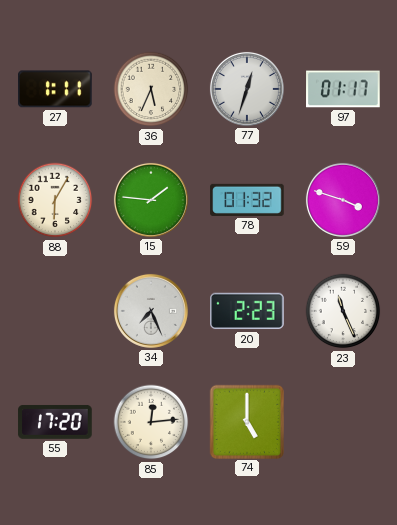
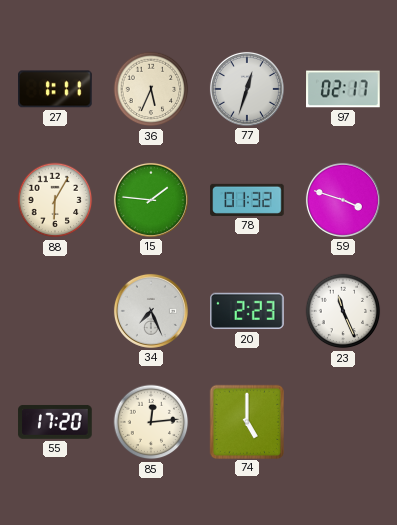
97: 01:17 -> 02:17
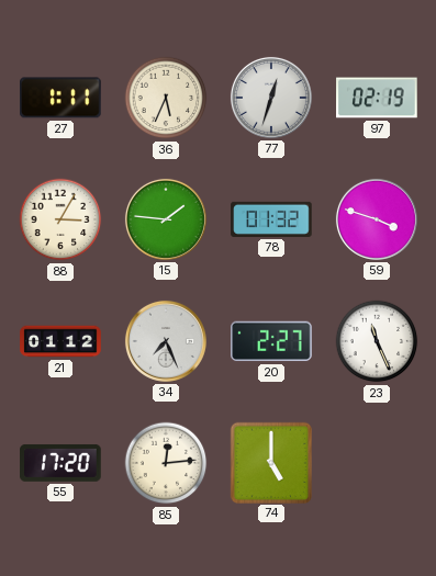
97: 02:17 -> 02:19
88: 6:05 -> 3:05
21: none -> 01:12
20: 2:23 -> 2:27
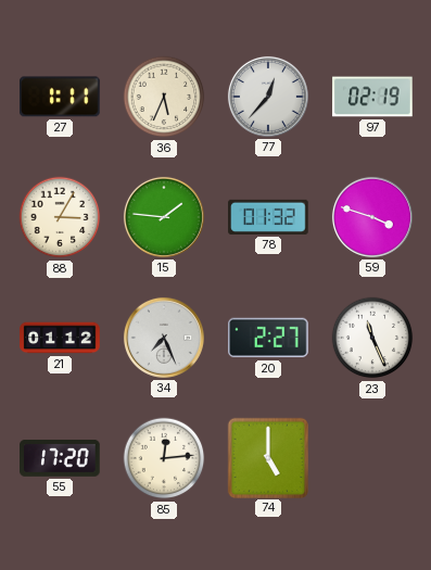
77: 12:33 -> 12:37
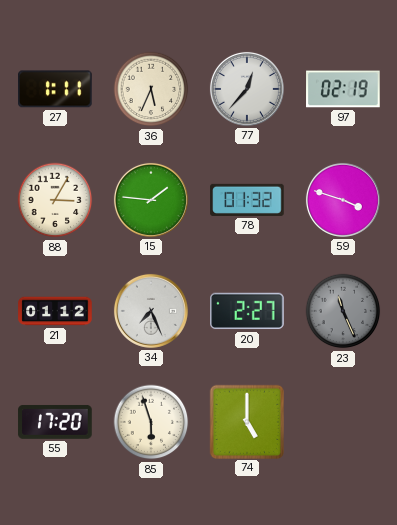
23 dial: white -> grey
85: 12:14 -> 5:57
